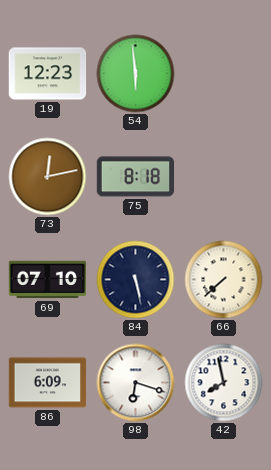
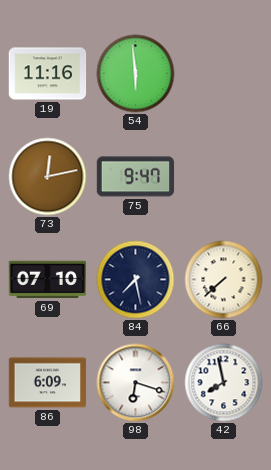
19: 12:23 -> 11:16
75: 8:18 -> 9:47
84: 5:28 -> 7:28
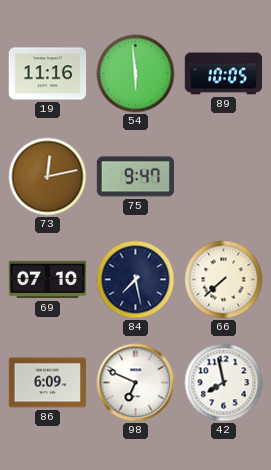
89: none -> 10:05
98: 6:18 -> 6:49
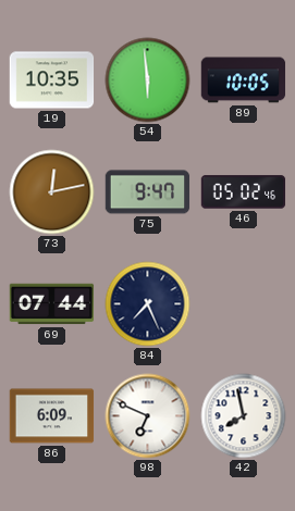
19: 11:16 -> 10:35
46: none -> 05:02
69: 07:10 -> 07:44
84: 7:28 -> 7:26
66: 7:38 -> none
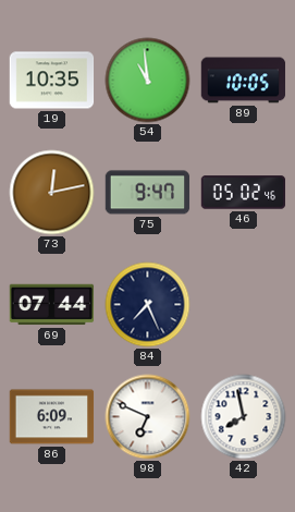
54: 5:59 -> 10:59
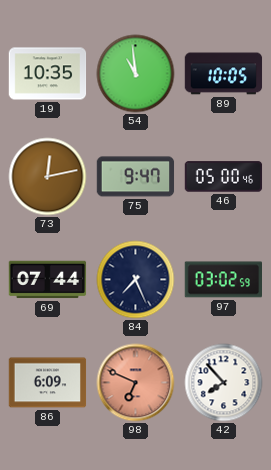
46: 05:02 -> 05:00
97: none -> 03:02
98 dial: white -> salmon
42: 7:58 -> 7:53
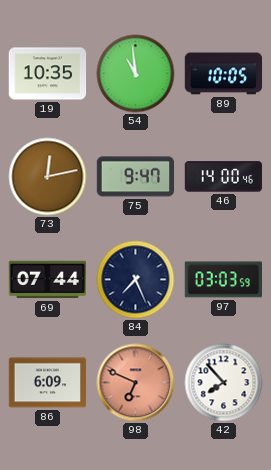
46: 05:00 -> 14:00
97: 03:02 -> 03:03
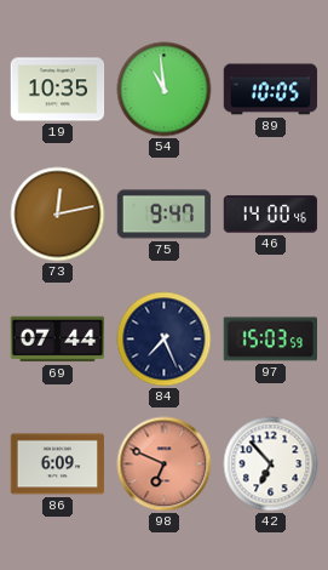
97: 03:03 -> 15:03
42: 7:53 -> 6:53
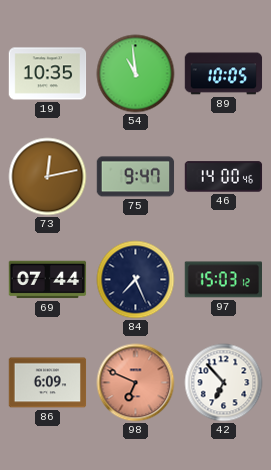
97: 15:03:59 -> 15:03:12
